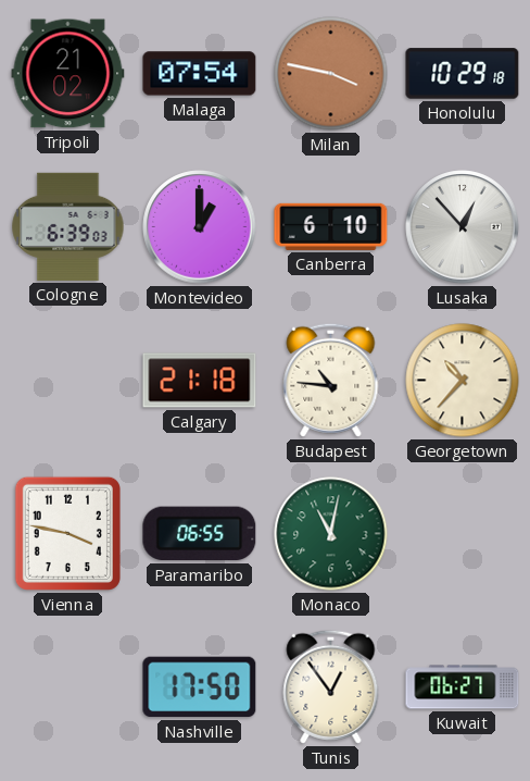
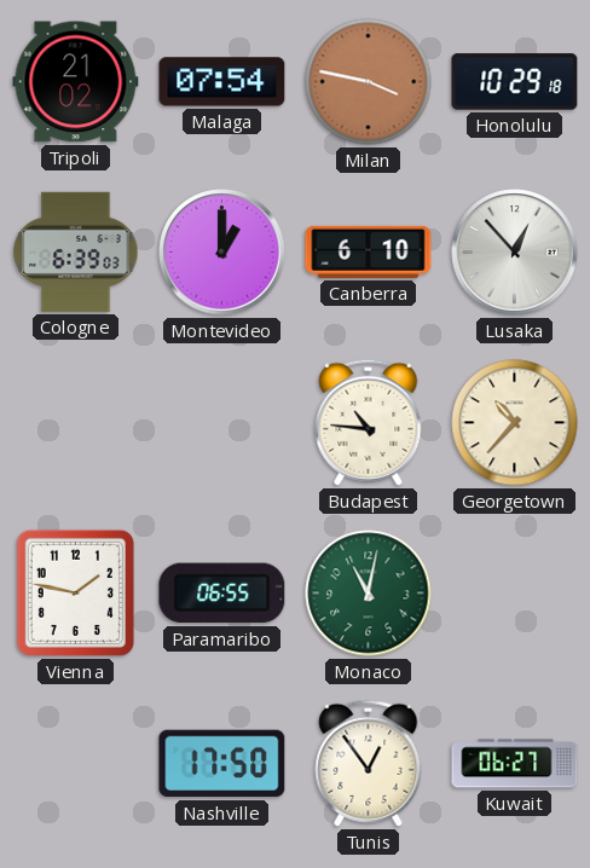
Calgary: 21:18 -> none
Vienna: 3:47 -> 1:47
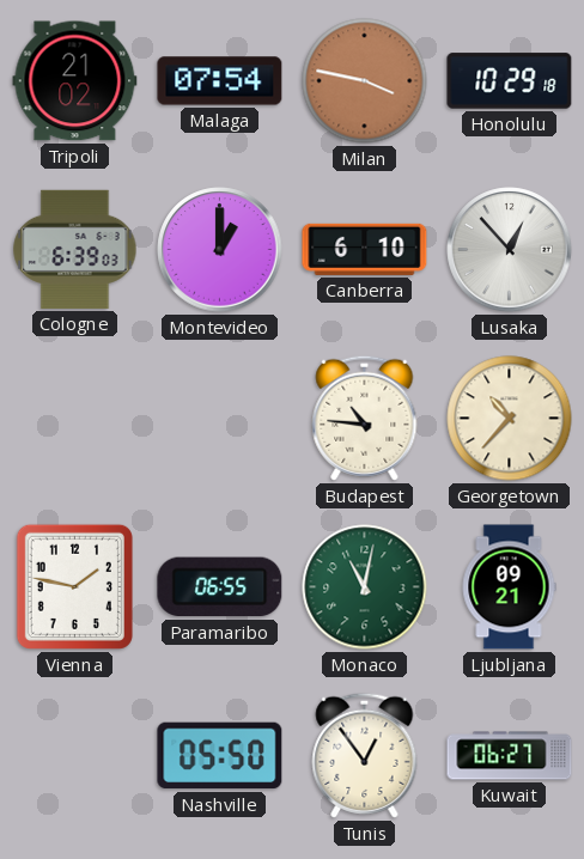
Ljubljana: none -> 09:21
Nashville: 17:50 -> 05:50
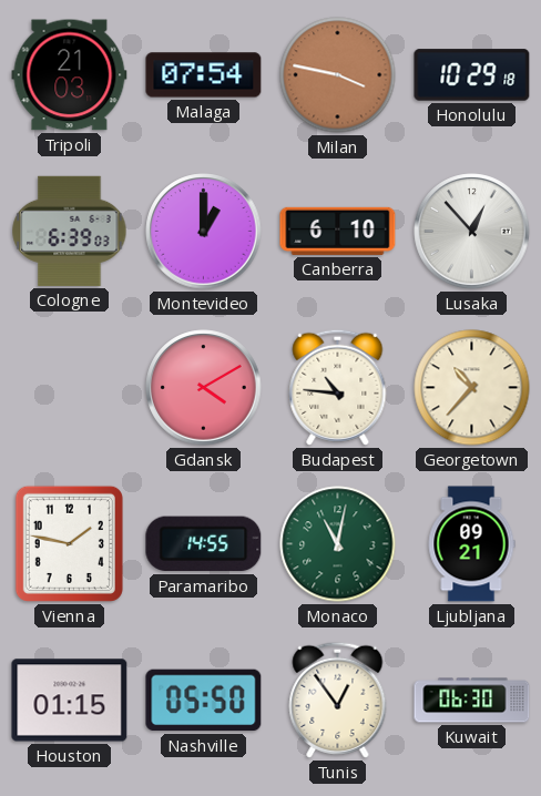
Tripoli: 21:02 -> 21:03
Gdansk: none -> 4:10
Paramaribo: 06:55 -> 14:55
Houston: none -> 01:15
Kuwait: 06:27 -> 06:30
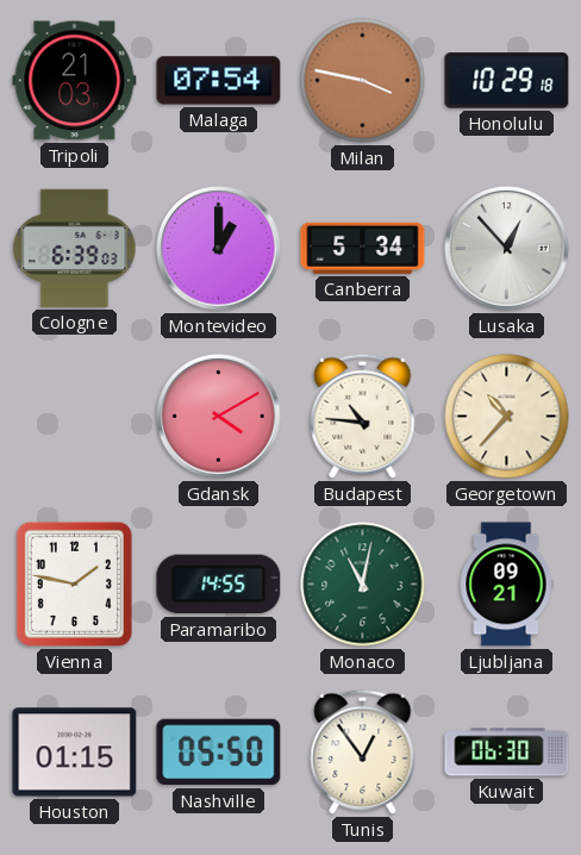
Canberra: 6:10 -> 5:34
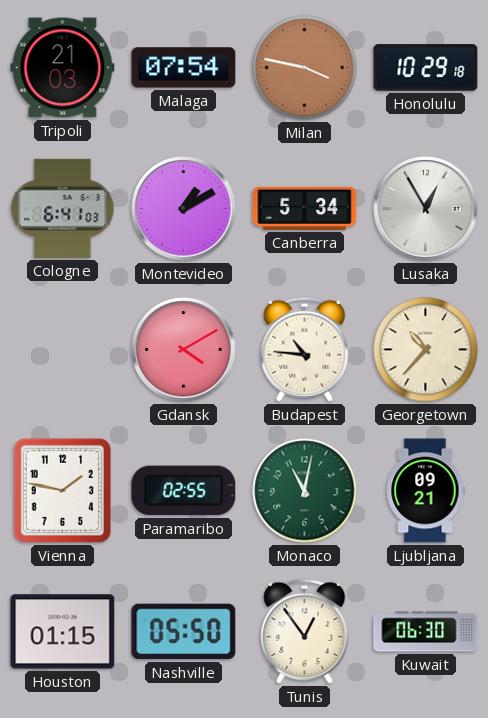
Cologne: 6:39 -> 6:41
Montevideo: 1:00 -> 1:10
Lusaka: 12:53 -> 12:55
Paramaribo: 14:55 -> 02:55
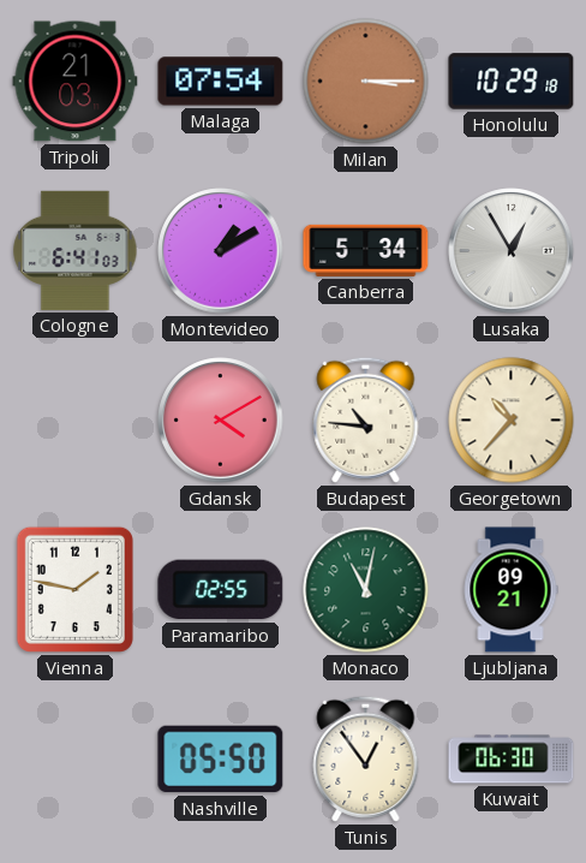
Milan: 3:47 -> 3:15
Houston: 01:15 -> none
